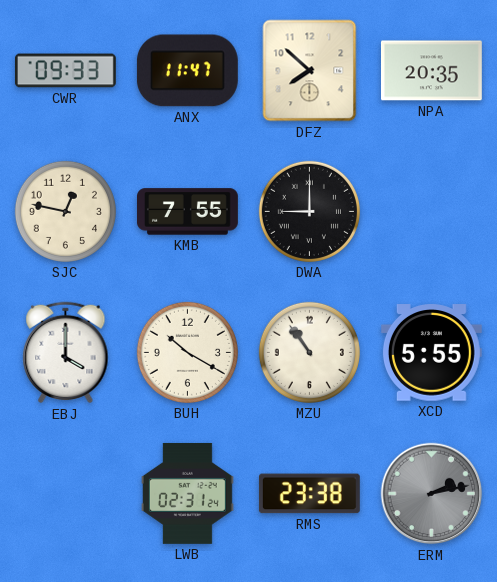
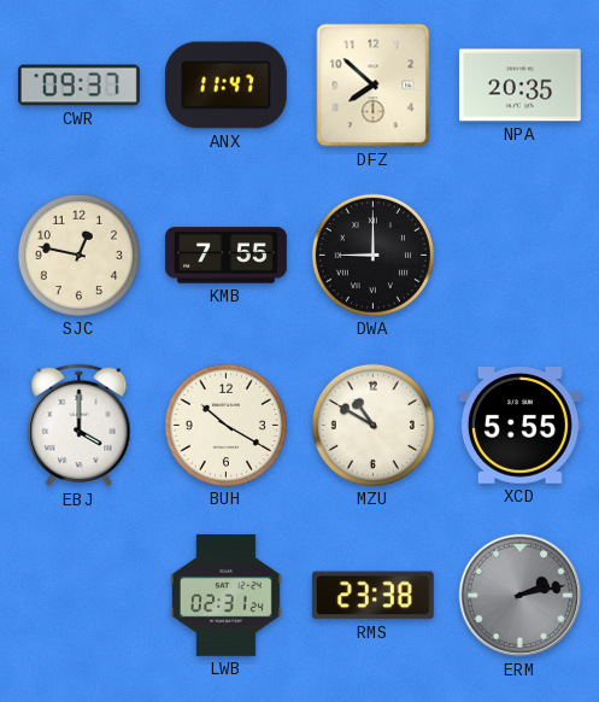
CWR: 09:33 -> 09:37
MZU: 10:54 -> 10:50
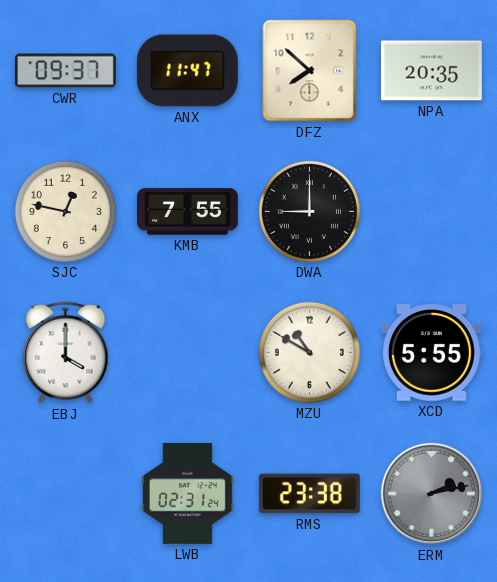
BUH: 10:20 -> none
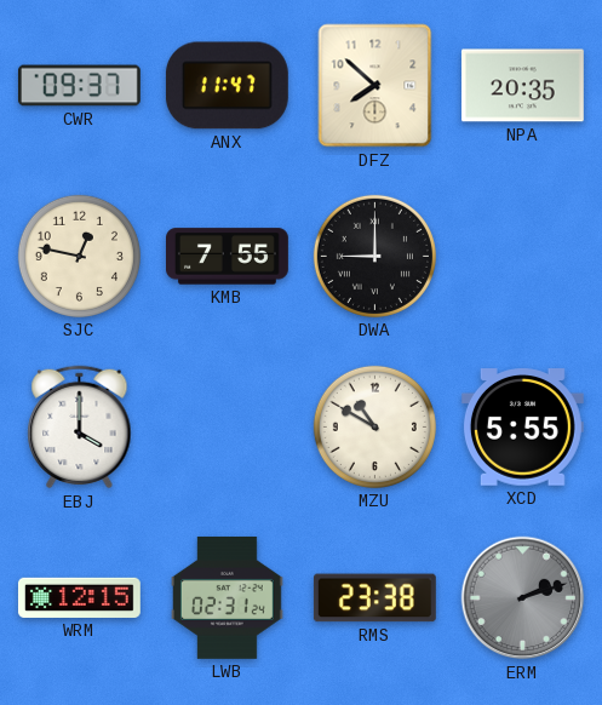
WRM: none -> 12:15
ERM: 2:13 -> 2:12
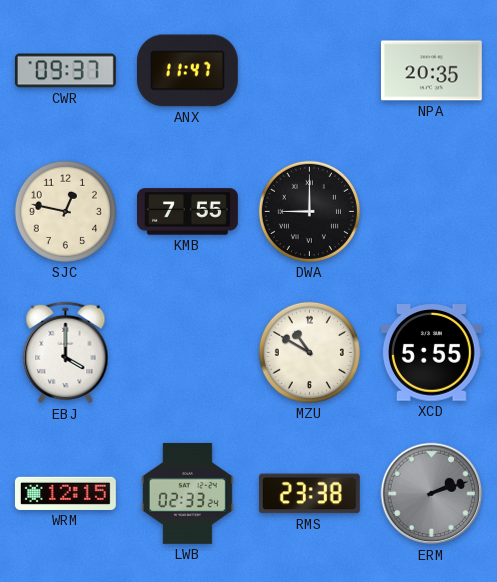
DFZ: 7:52 -> none
LWB: 02:31 -> 02:33
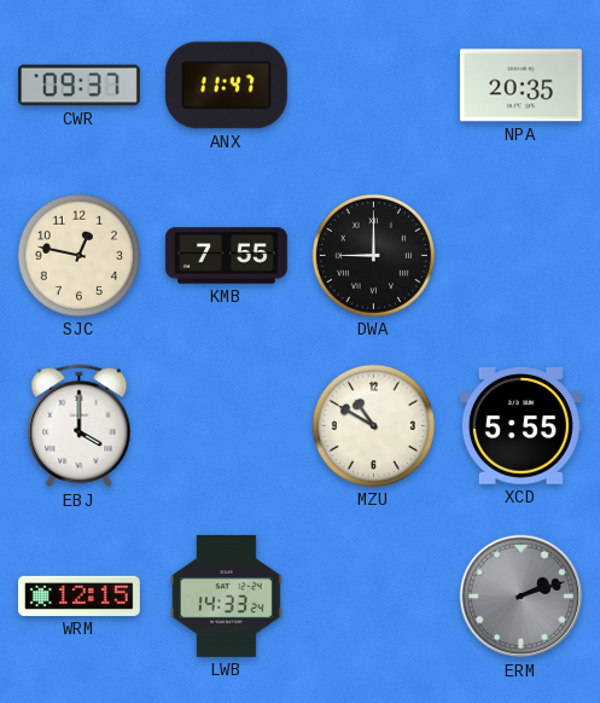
LWB: 02:33 -> 14:33
RMS: 23:38 -> none
